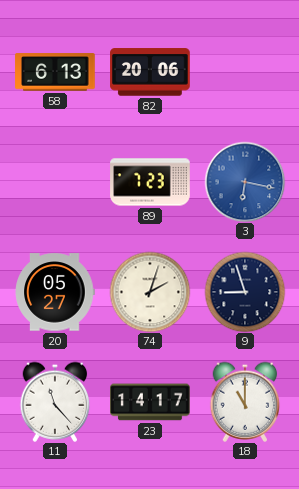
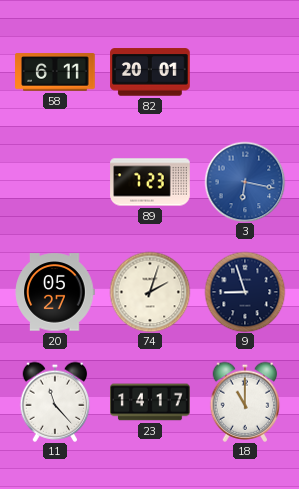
58: 6:13 -> 6:11
82: 20:06 -> 20:01
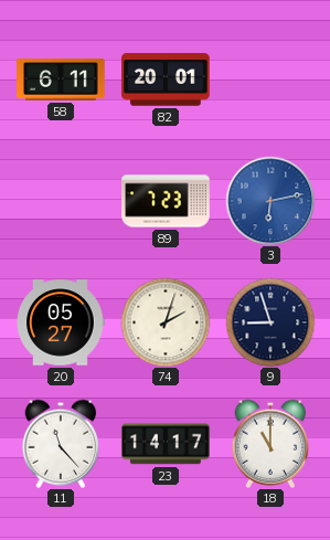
3: 6:17 -> 6:13
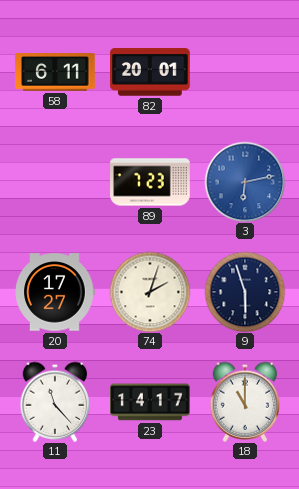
20: 05:27 -> 17:27
9: 8:57 -> 5:57
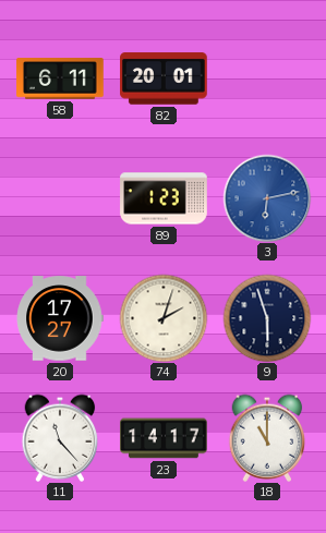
89: 7:23 -> 1:23
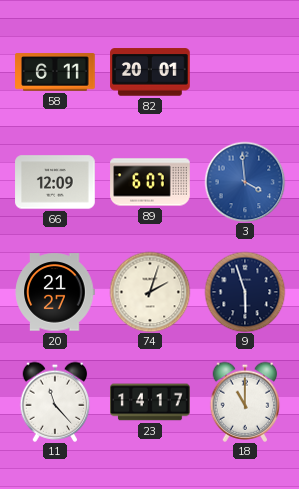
66: none -> 12:09
89: 1:23 -> 6:07
3: 6:13 -> 3:59
20: 17:27 -> 21:27
